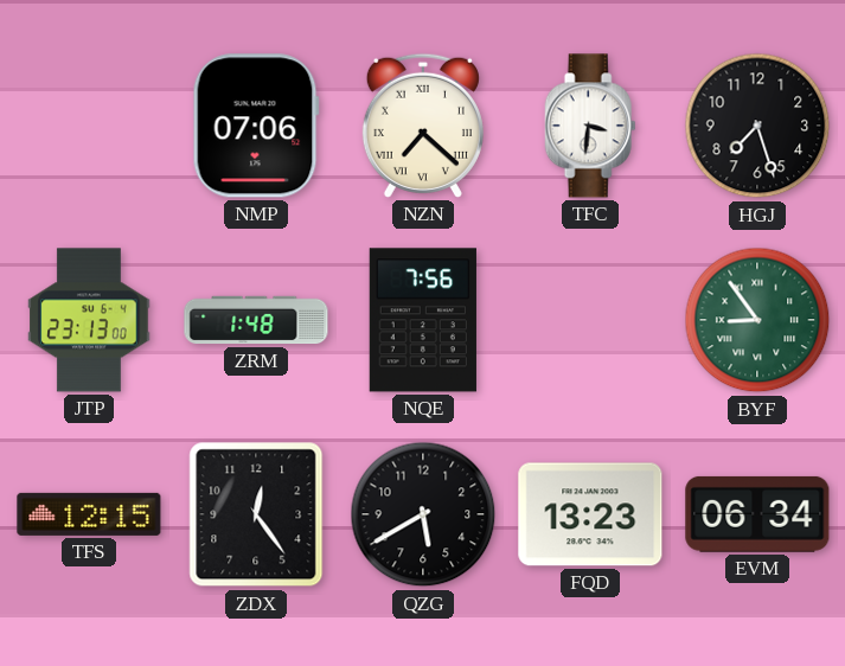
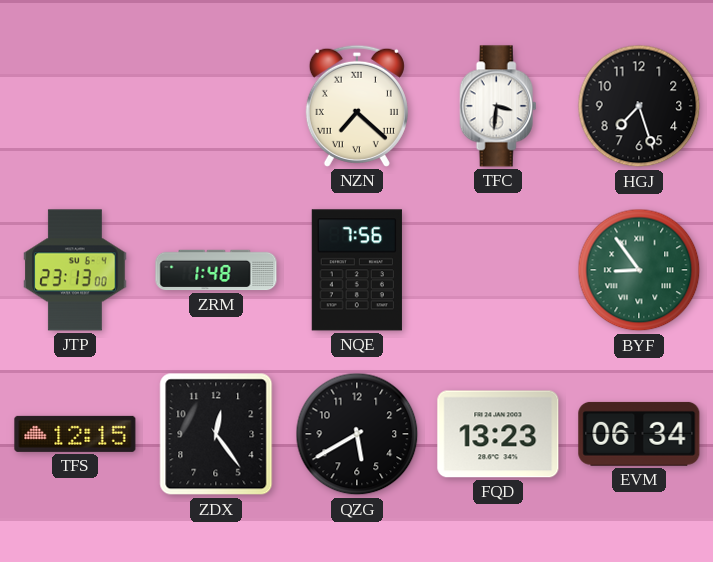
NMP: 07:06 -> none
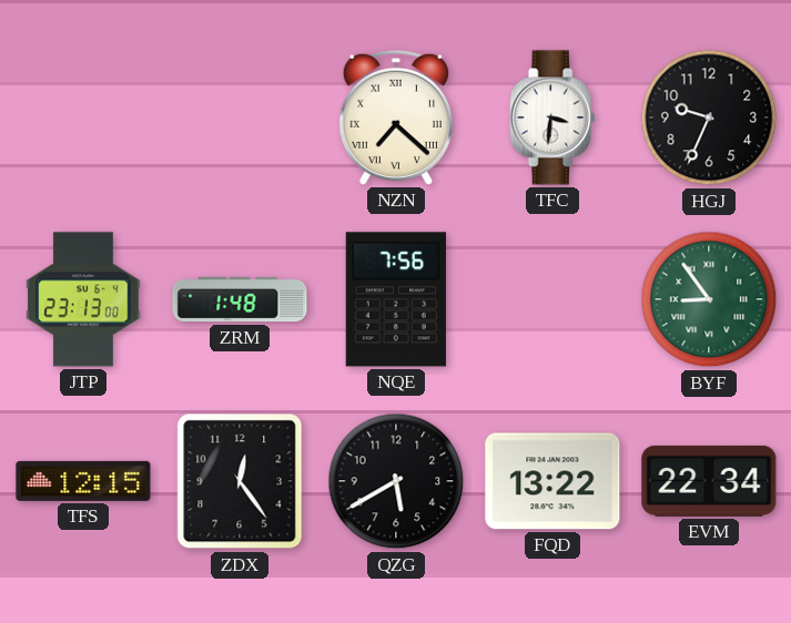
HGJ: 7:27 -> 9:34
FQD: 13:23 -> 13:22
EVM: 06:34 -> 22:34
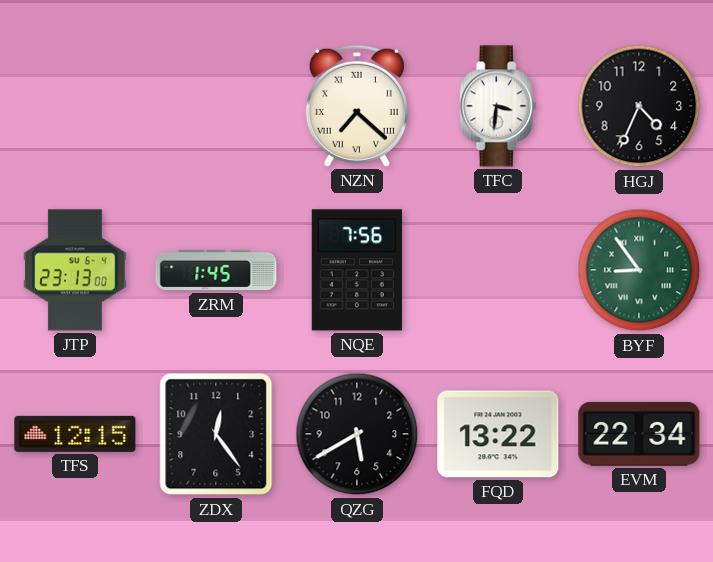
HGJ: 9:34 -> 4:34
ZRM: 1:48 -> 1:45
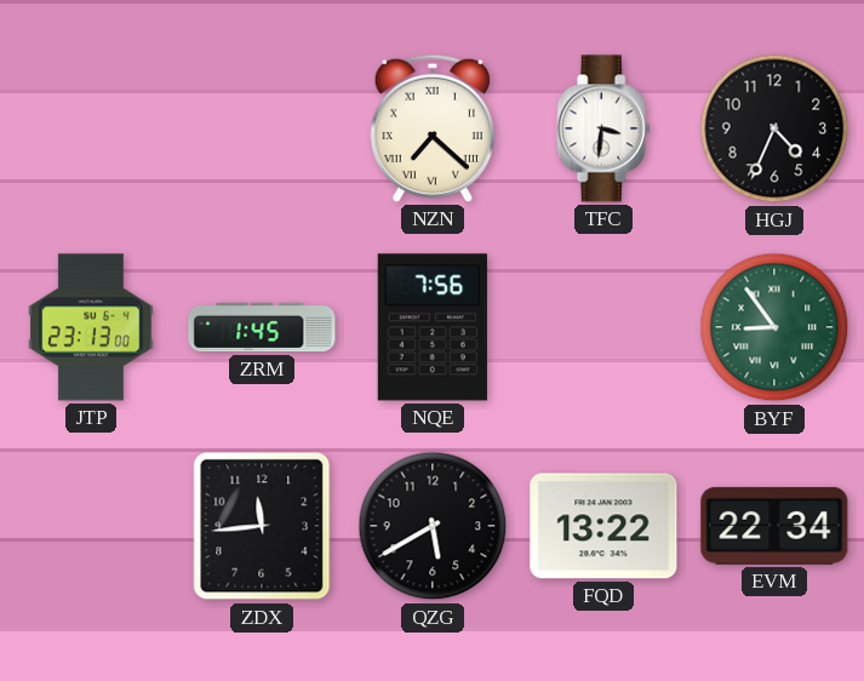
TFS: 12:15 -> none
ZDX: 12:24 -> 11:44
